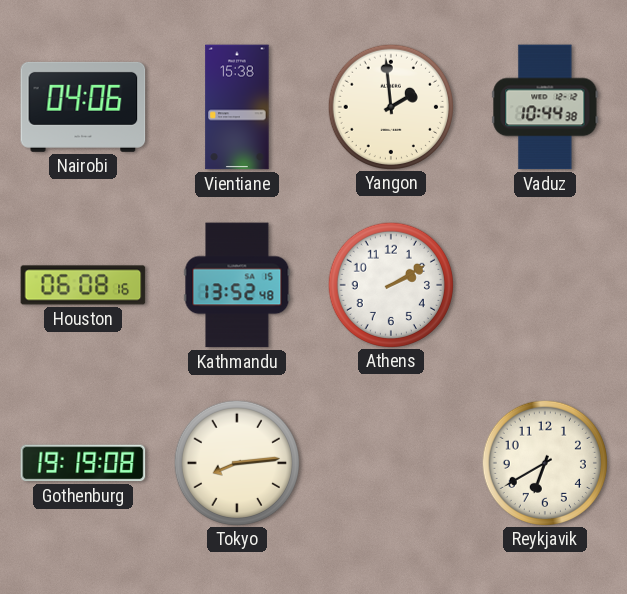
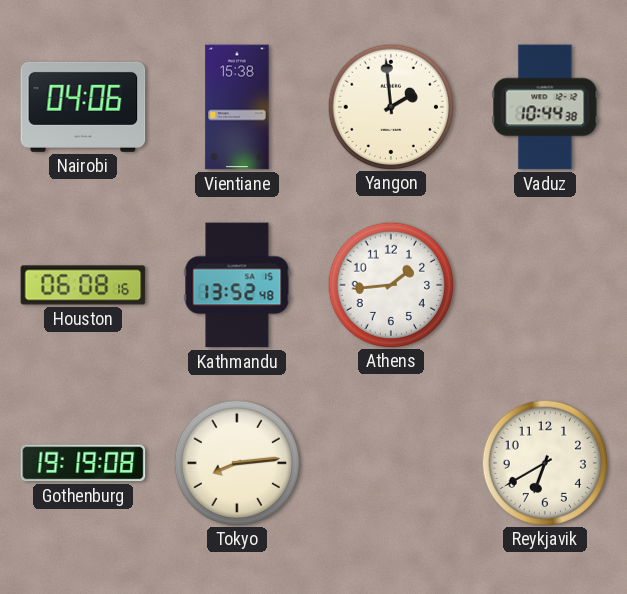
Athens: 2:10 -> 1:44
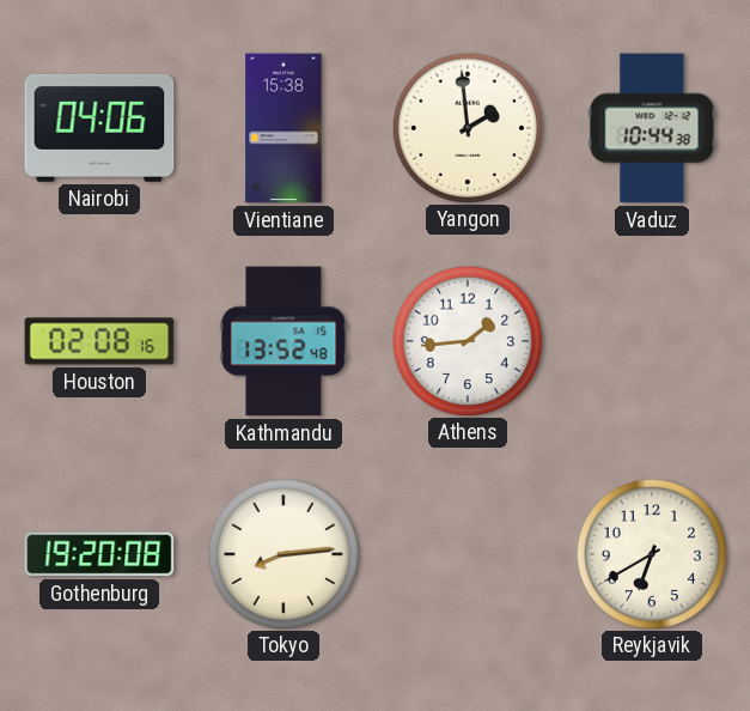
Houston: 06:08 -> 02:08
Gothenburg: 19:19 -> 19:20
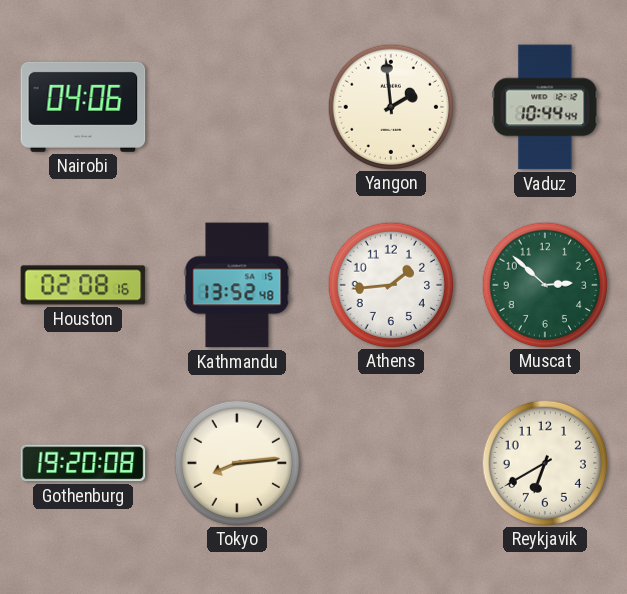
Vientiane: 15:38 -> none
Vaduz: 10:44:38 -> 10:44:44
Muscat: none -> 2:52
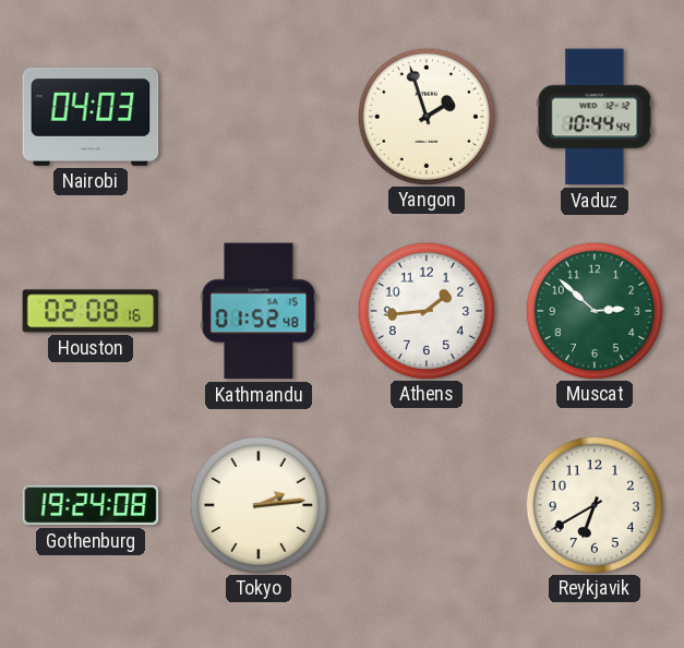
Nairobi: 04:06 -> 04:03
Yangon: 1:59 -> 1:57
Kathmandu: 13:52 -> 01:52
Gothenburg: 19:20 -> 19:24
Tokyo: 8:14 -> 2:14
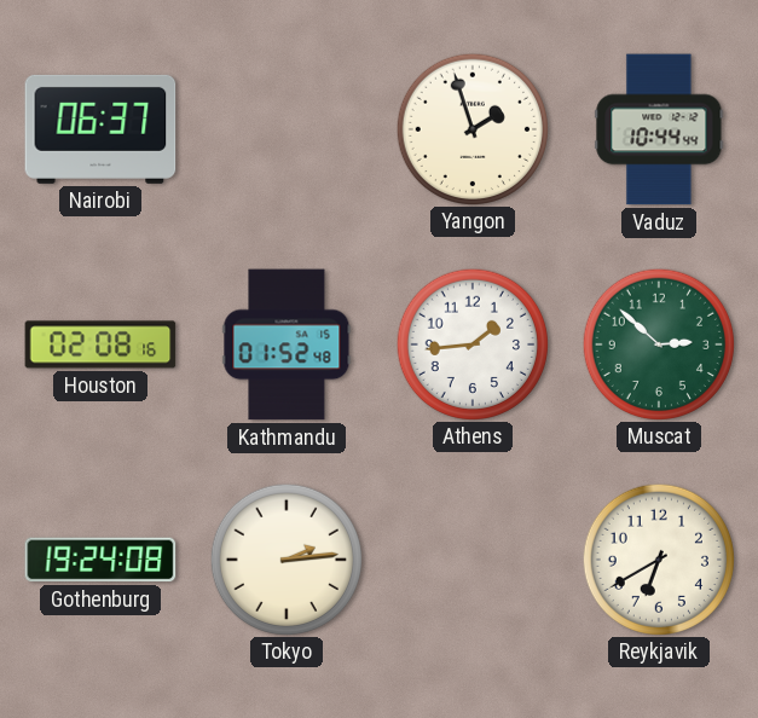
Nairobi: 04:03 -> 06:37
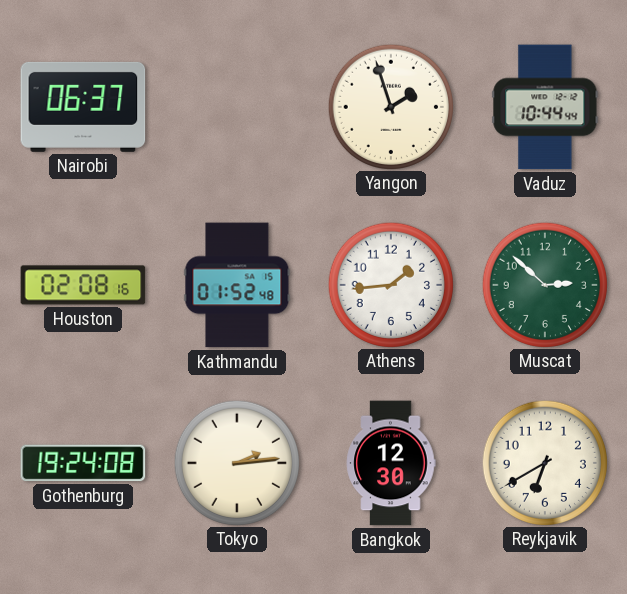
Bangkok: none -> 12:30
